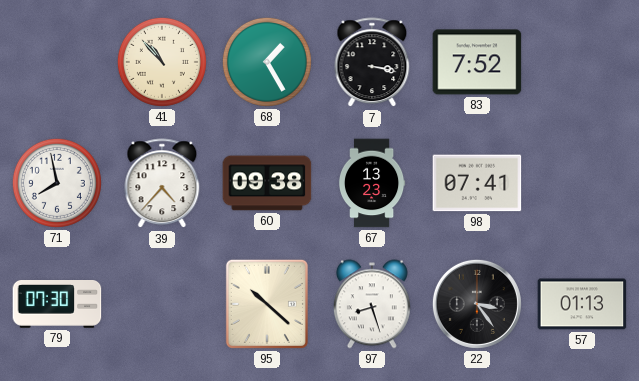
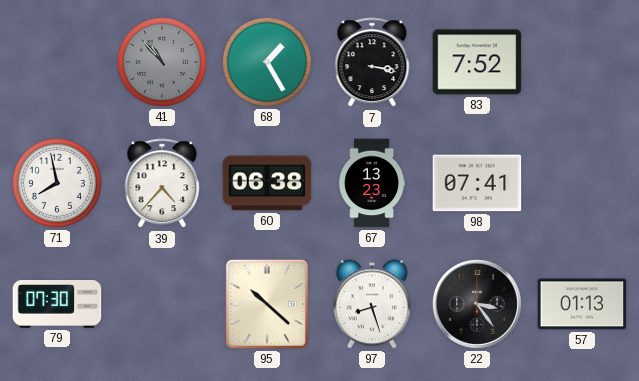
41 dial: cream -> grey
60: 09:38 -> 06:38
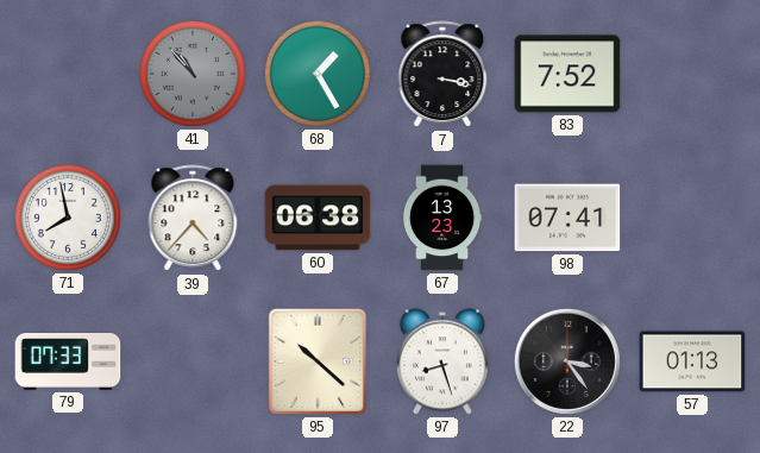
79: 07:30 -> 07:33
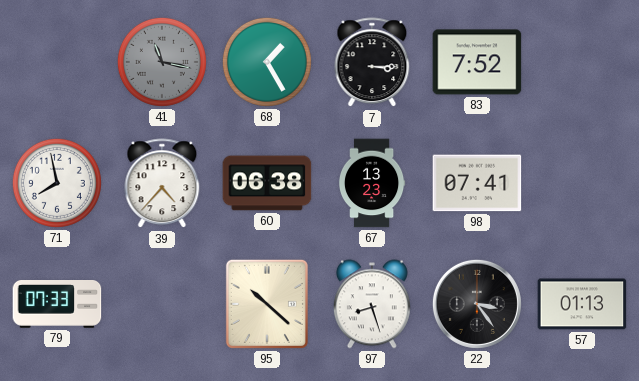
41: 10:53 -> 11:17
7: 3:17 -> 3:15
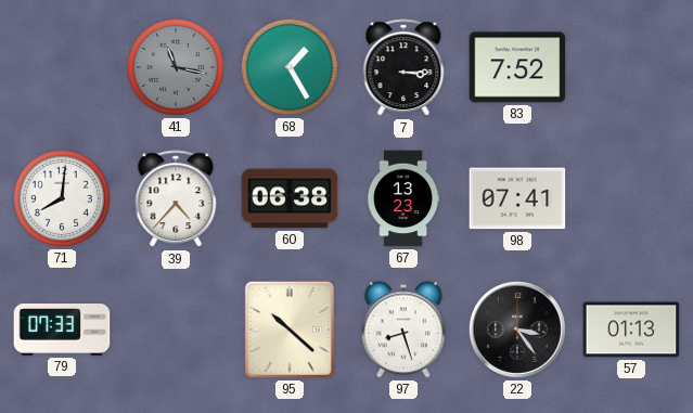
71: 7:58 -> 8:01
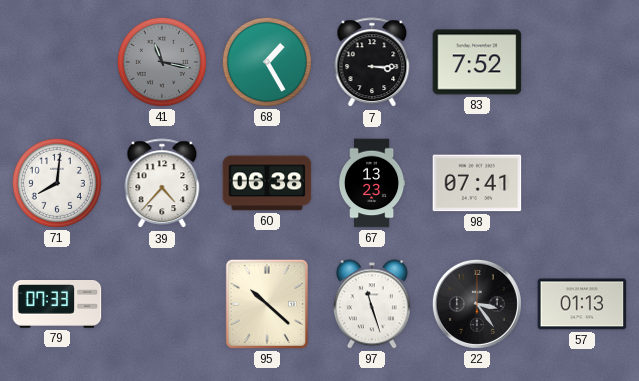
97: 8:27 -> 11:27
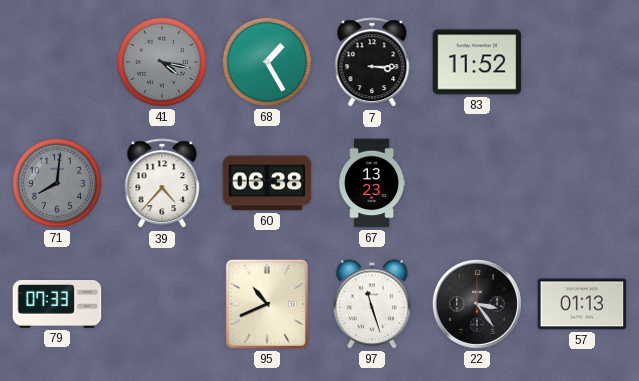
41: 11:17 -> 4:17
83: 7:52 -> 11:52
71 dial: white -> grey
98: 07:41 -> none
95: 10:22 -> 10:41
